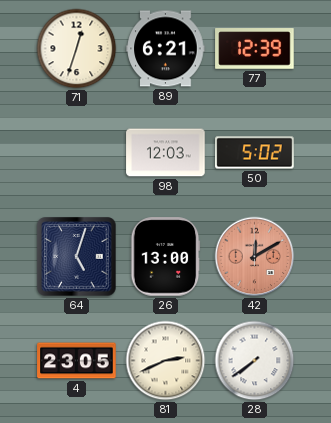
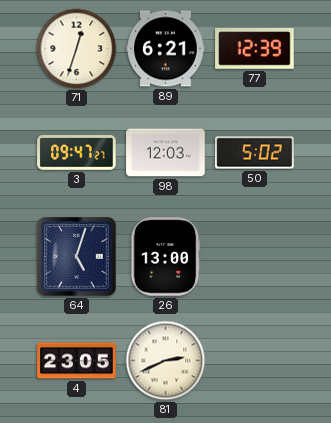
3: none -> 09:47
42: 12:10 -> none
28: 7:39 -> none
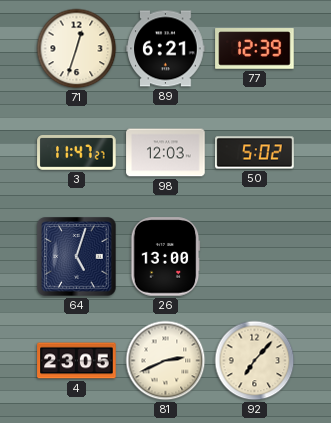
3: 09:47 -> 11:47
92: none -> 7:07
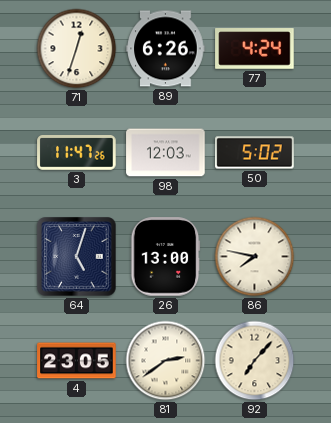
89: 6:21 -> 6:26
77: 12:39 -> 4:24
3: 11:47:27 -> 11:47:26
86: none -> 7:47
81: 2:41 -> 2:39
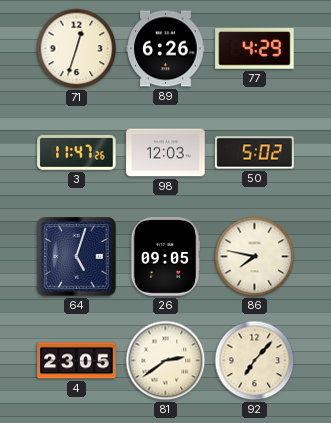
77: 4:24 -> 4:29
26: 13:00 -> 09:05
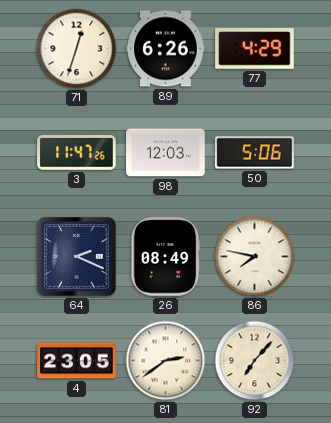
50: 5:02 -> 5:06
64: 5:03 -> 2:19
26: 09:05 -> 08:49
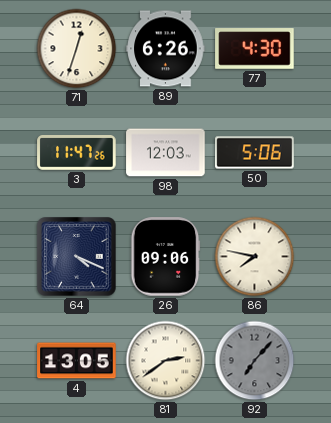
77: 4:29 -> 4:30
64: 2:19 -> 4:19
26: 08:49 -> 09:06
4: 23:05 -> 13:05
92 dial: cream -> grey
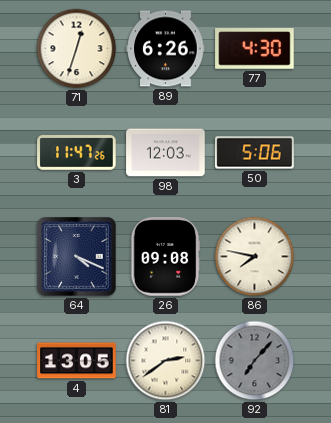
26: 09:06 -> 09:08
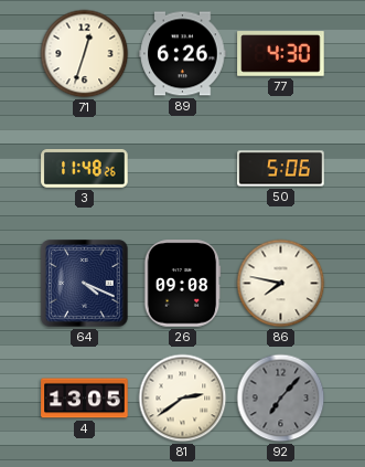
3: 11:47 -> 11:48
98: 12:03 -> none
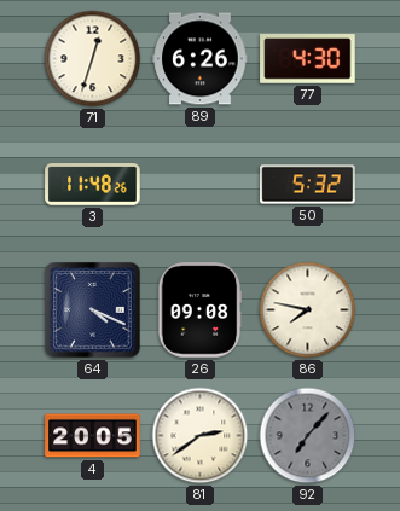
50: 5:06 -> 5:32
4: 13:05 -> 20:05
